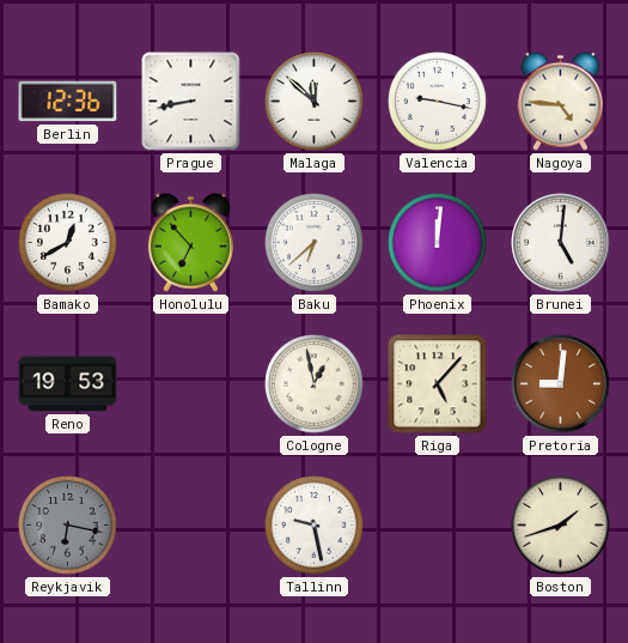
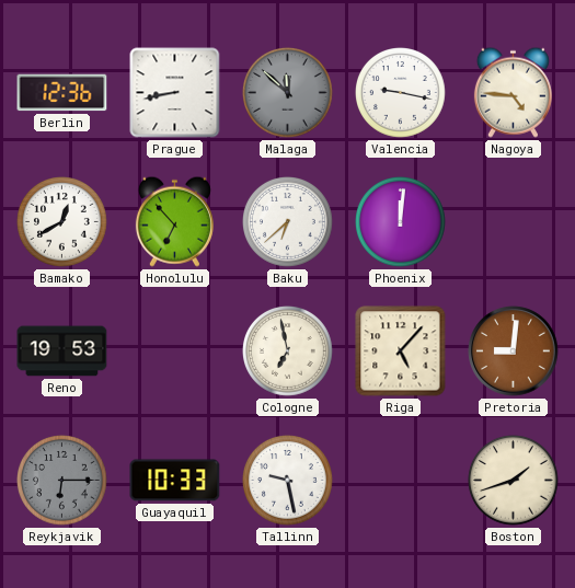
Malaga dial: white -> grey
Brunei: 5:01 -> none
Cologne: 12:58 -> 6:58
Reykjavik: 6:17 -> 6:15
Guayaquil: none -> 10:33
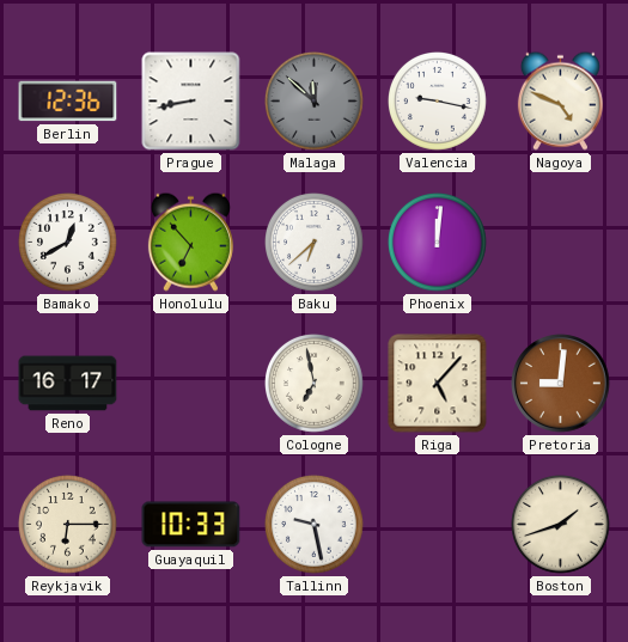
Nagoya: 4:46 -> 4:49
Reno: 19:53 -> 16:17
Reykjavik dial: grey -> cream
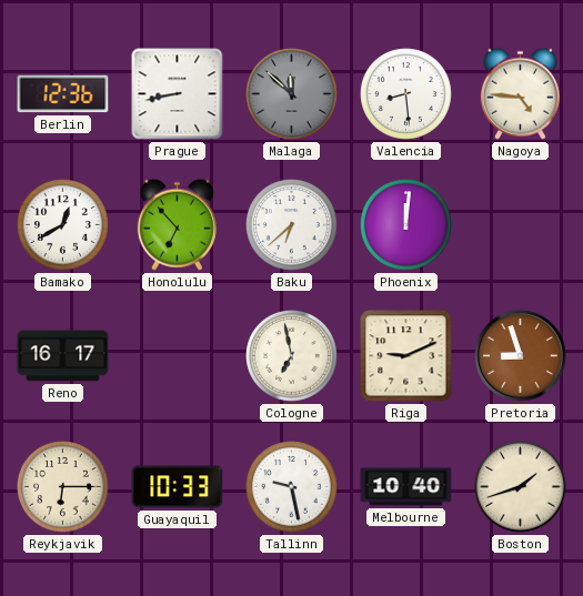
Valencia: 9:17 -> 8:29
Nagoya: 4:49 -> 4:46
Riga: 5:07 -> 9:11
Pretoria: 9:01 -> 8:57
Melbourne: none -> 10:40
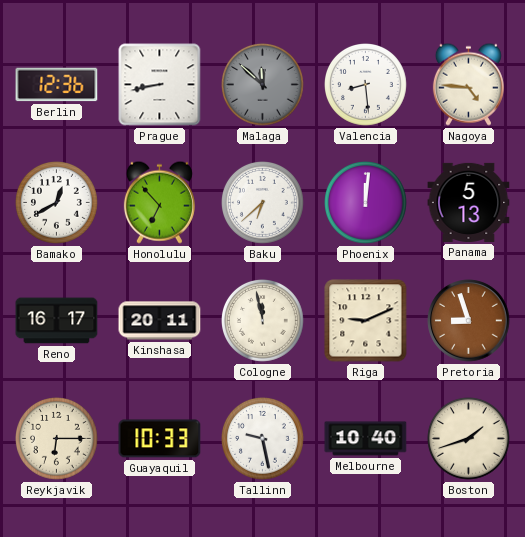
Panama: none -> 5:13
Kinshasa: none -> 20:11
Cologne: 6:58 -> 11:58
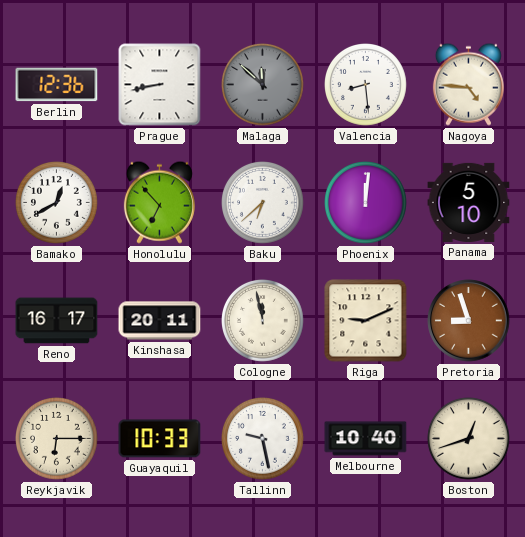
Panama: 5:13 -> 5:10
Boston: 1:42 -> 12:42
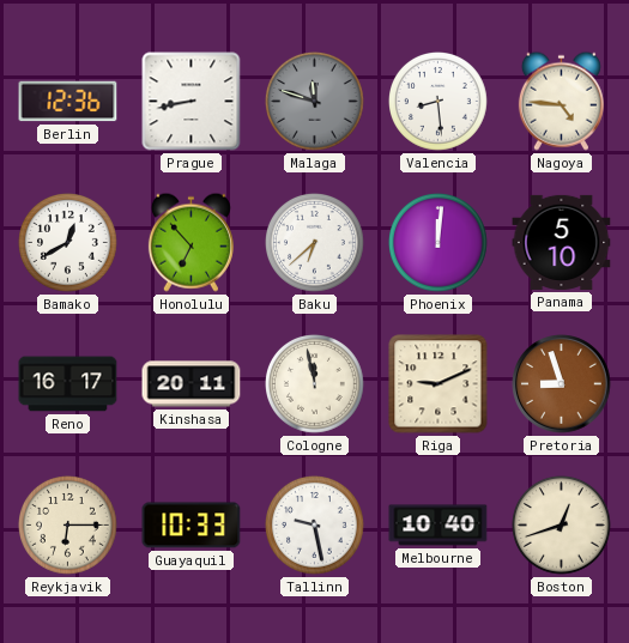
Malaga: 11:52 -> 11:48
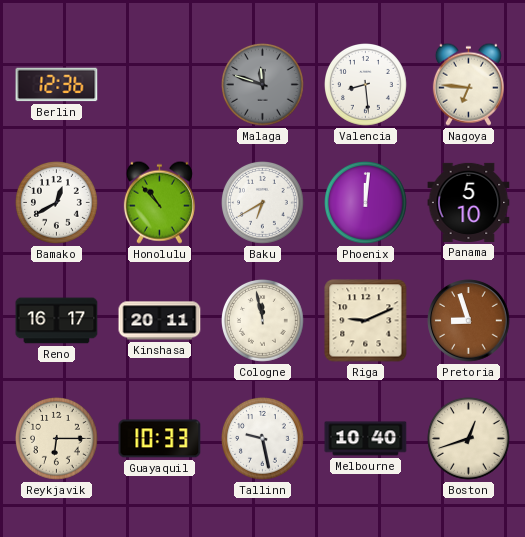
Prague: 8:43 -> none
Nagoya: 4:46 -> 6:46
Honolulu: 6:53 -> 10:53
Baku: 6:38 -> 6:40
